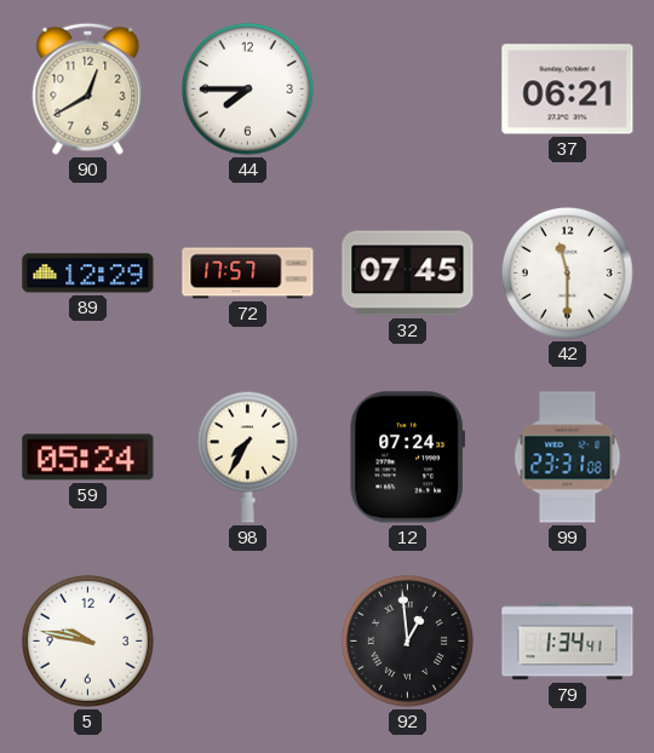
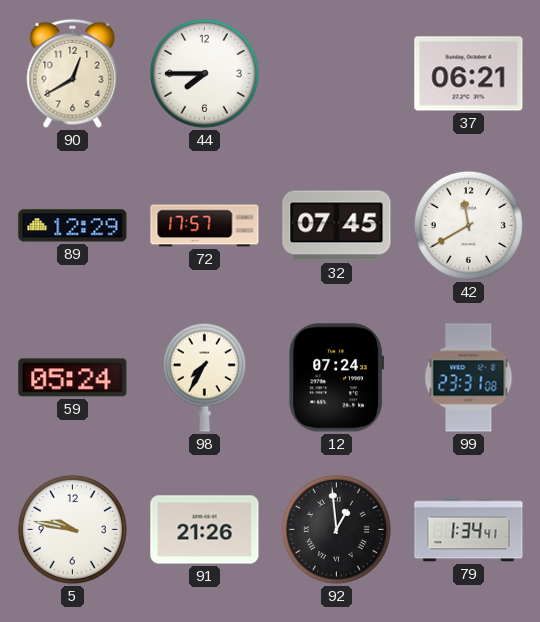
42: 11:30 -> 11:40
91: none -> 21:26
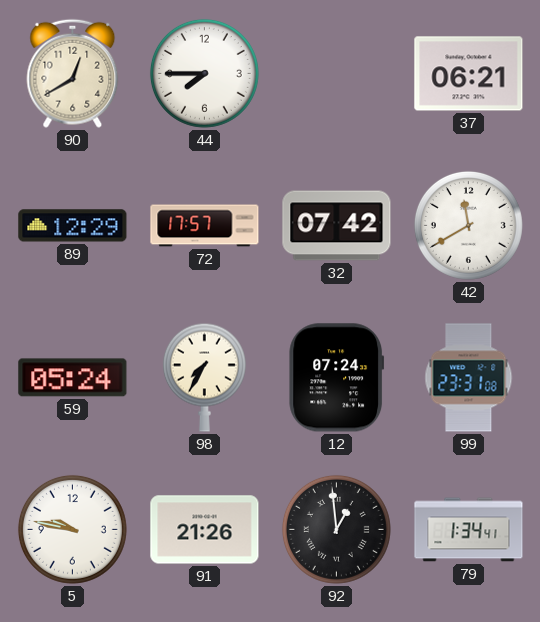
32: 07:45 -> 07:42
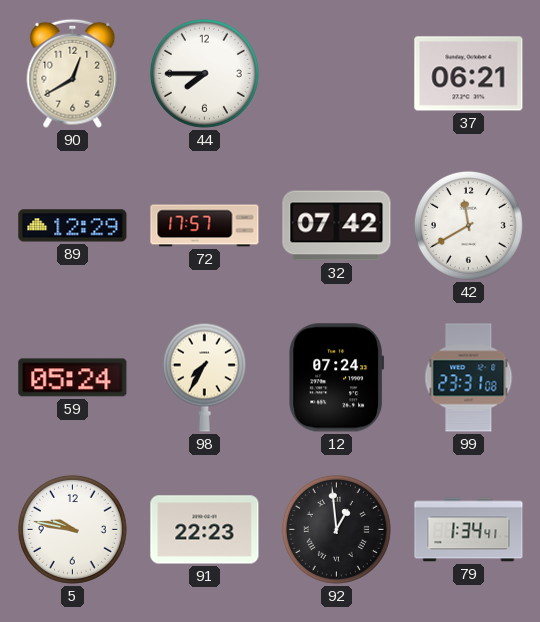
91: 21:26 -> 22:23
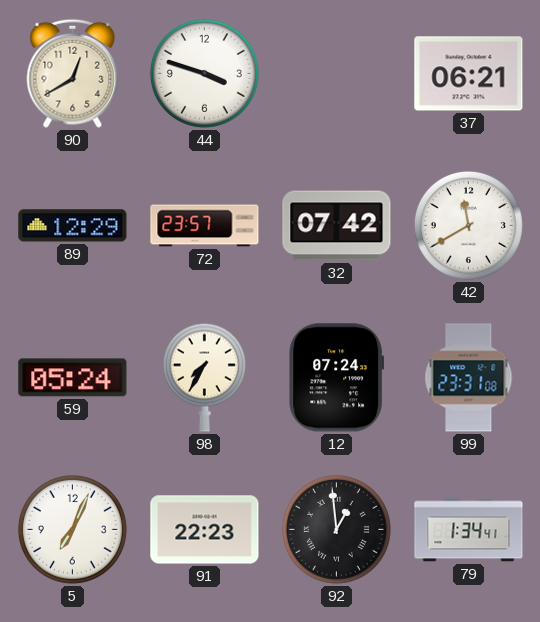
44: 7:45 -> 3:48
72: 17:57 -> 23:57
5: 9:47 -> 7:04
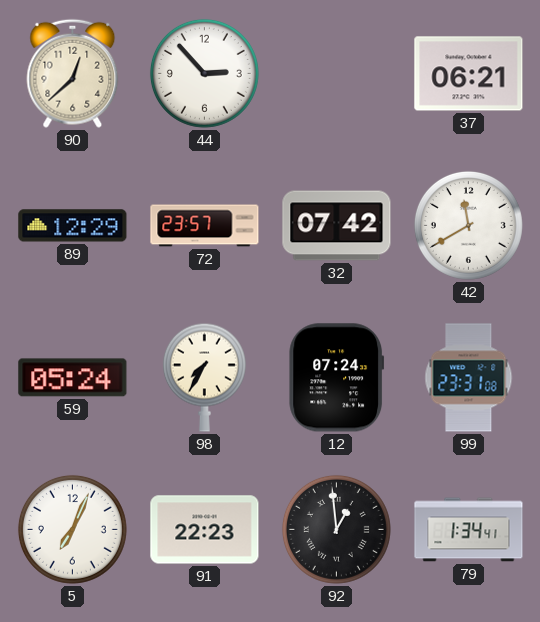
90: 12:40 -> 12:38
44: 3:48 -> 2:53
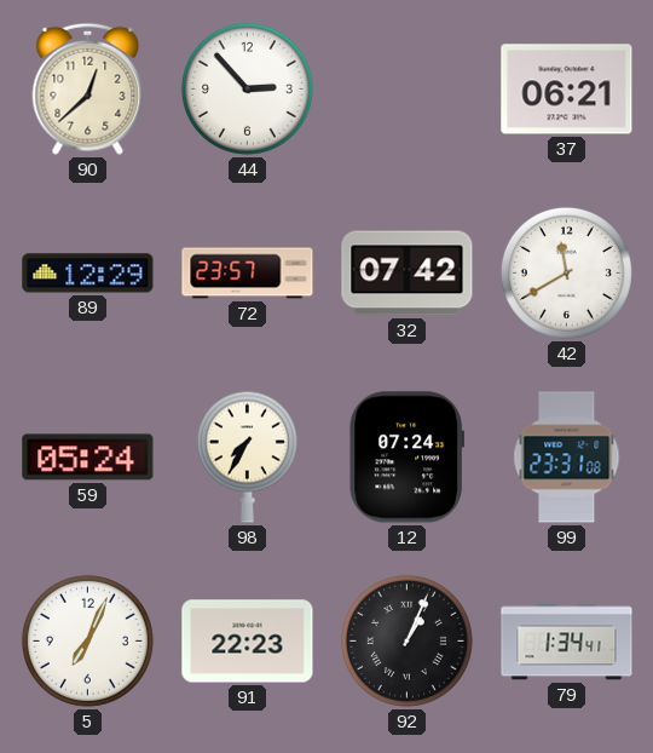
92: 12:59 -> 1:04
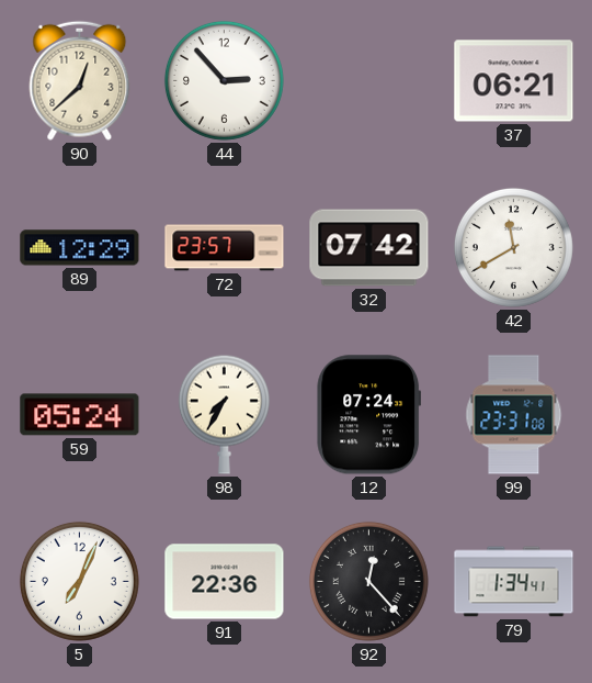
91: 22:23 -> 22:36
92: 1:04 -> 12:23
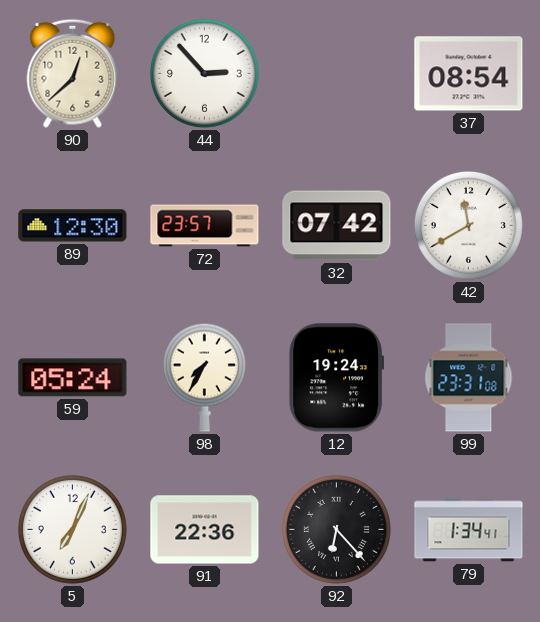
37: 06:21 -> 08:54
89: 12:29 -> 12:30
12: 07:24 -> 19:24
92: 12:23 -> 6:23
